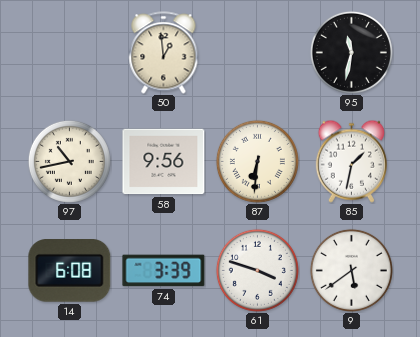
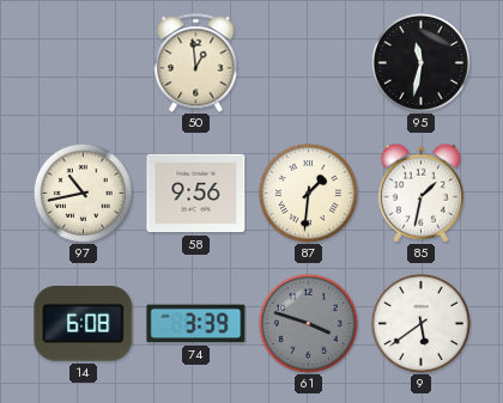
87: 6:31 -> 1:31
61 dial: white -> grey
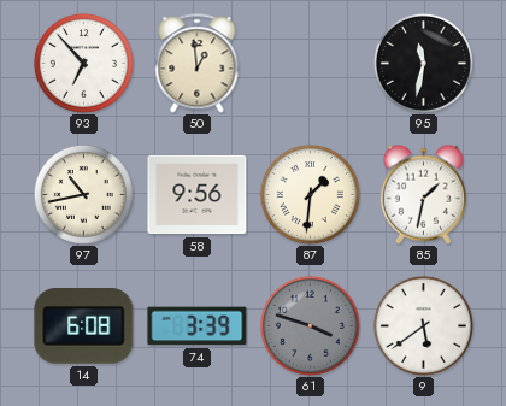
93: none -> 6:53
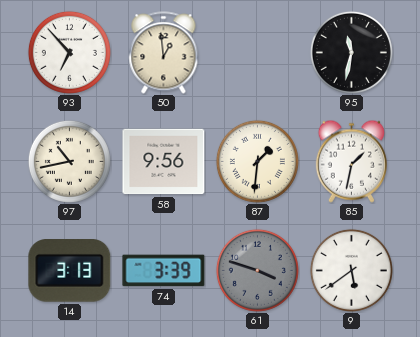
14: 6:08 -> 3:13
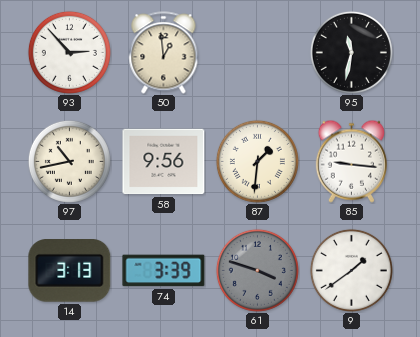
93: 6:53 -> 2:53
85: 1:32 -> 9:16
9: 5:39 -> 1:39
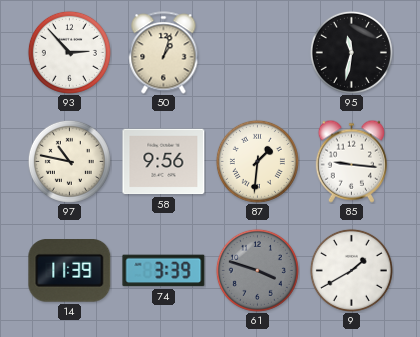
50: 12:59 -> 1:03
97: 10:43 -> 10:47
14: 3:13 -> 11:39
9: 1:39 -> 1:40
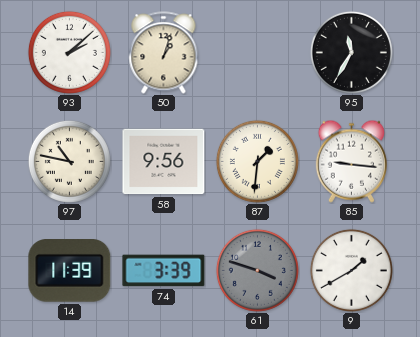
93: 2:53 -> 2:08
95: 11:32 -> 11:35
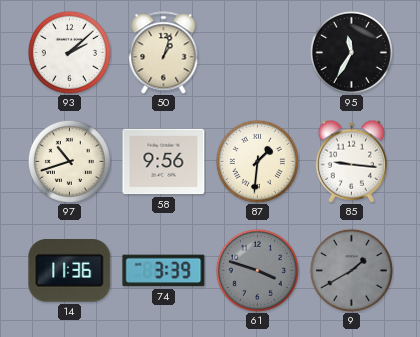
97: 10:47 -> 10:42
14: 11:39 -> 11:36
9 dial: white -> grey
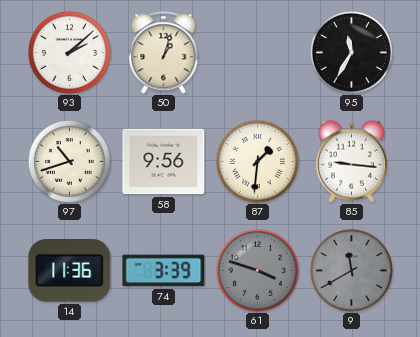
9: 1:40 -> 11:40
